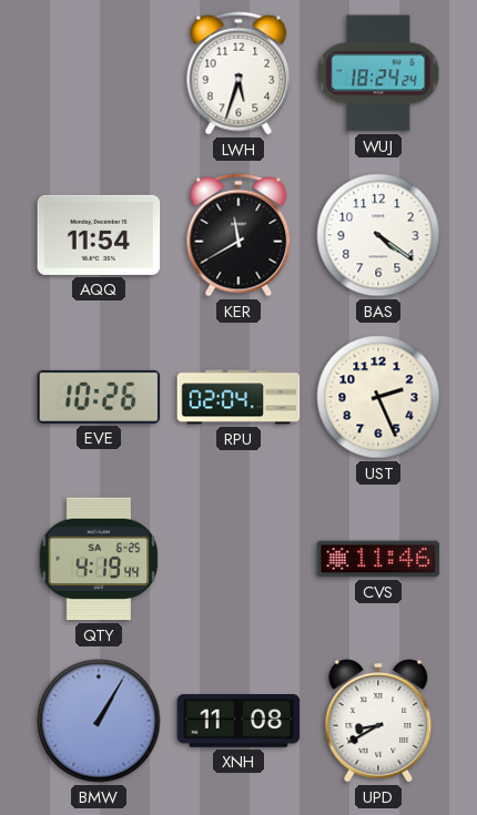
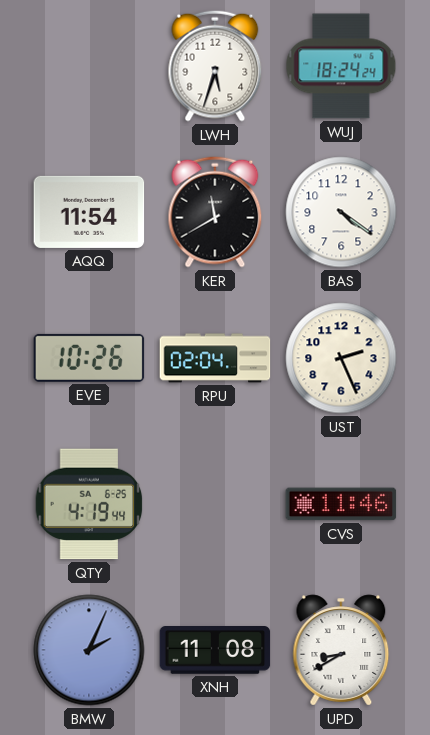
BMW: 1:05 -> 2:04
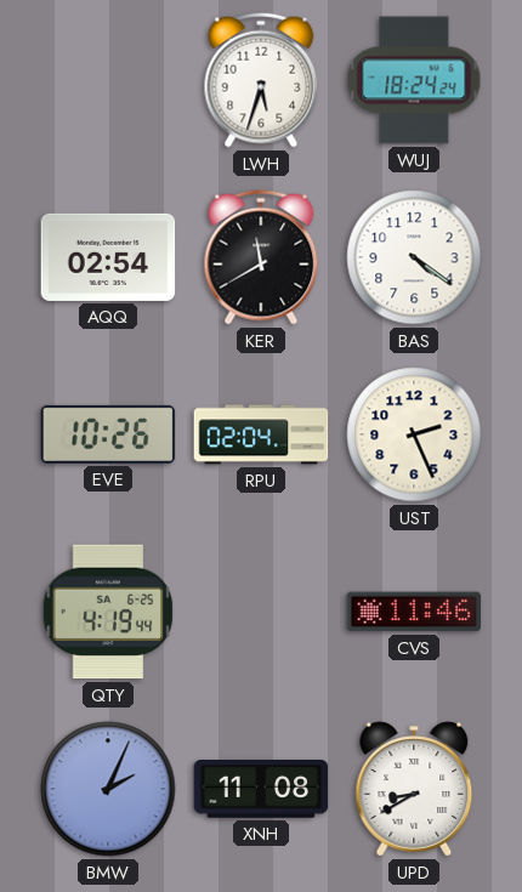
AQQ: 11:54 -> 02:54
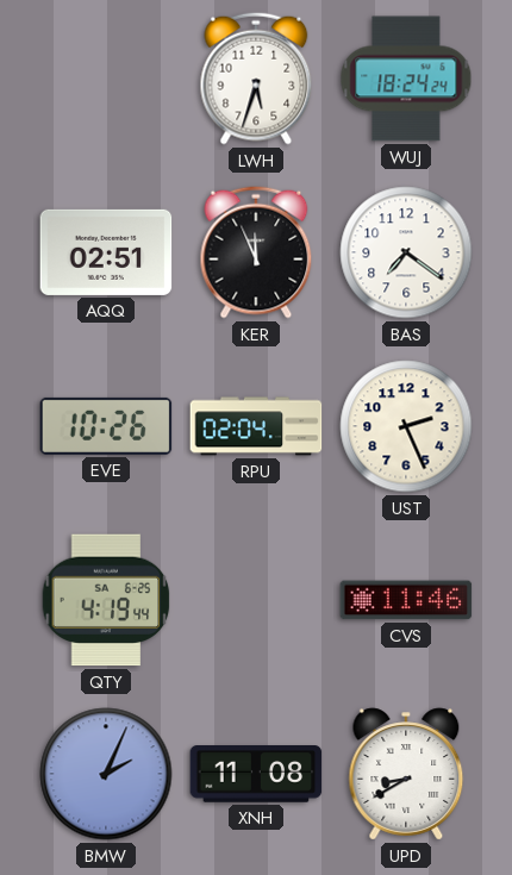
AQQ: 02:54 -> 02:51
KER: 11:40 -> 11:56
BAS: 4:21 -> 7:21
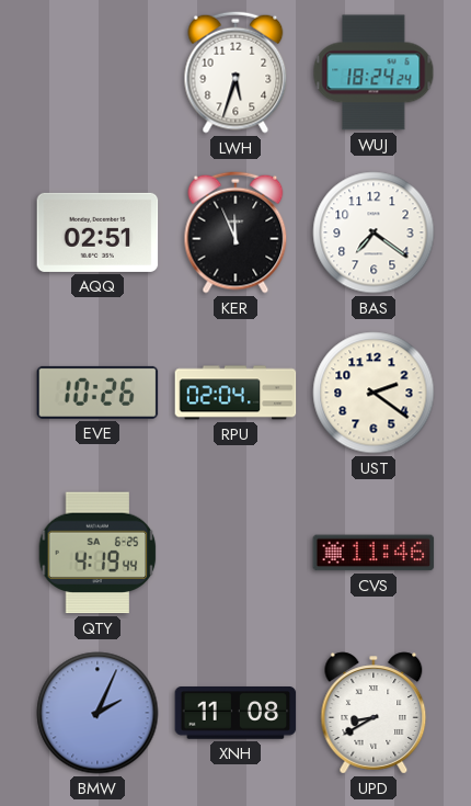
UST: 2:26 -> 2:21
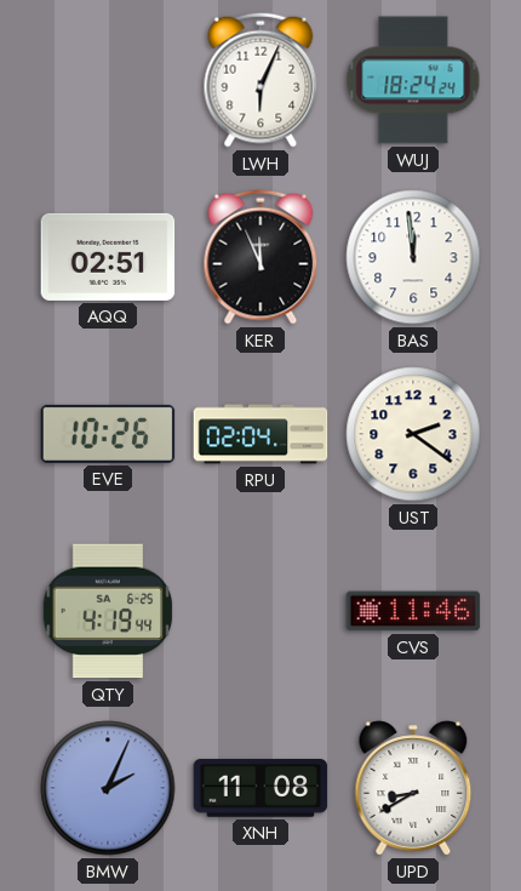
LWH: 5:33 -> 6:04
BAS: 7:21 -> 11:59
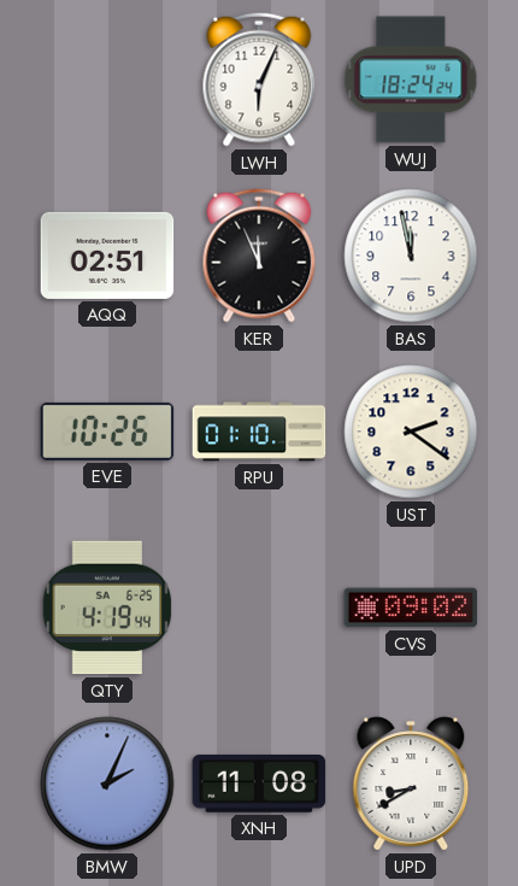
BAS: 11:59 -> 11:58
RPU: 02:04 -> 01:10
CVS: 11:46 -> 09:02
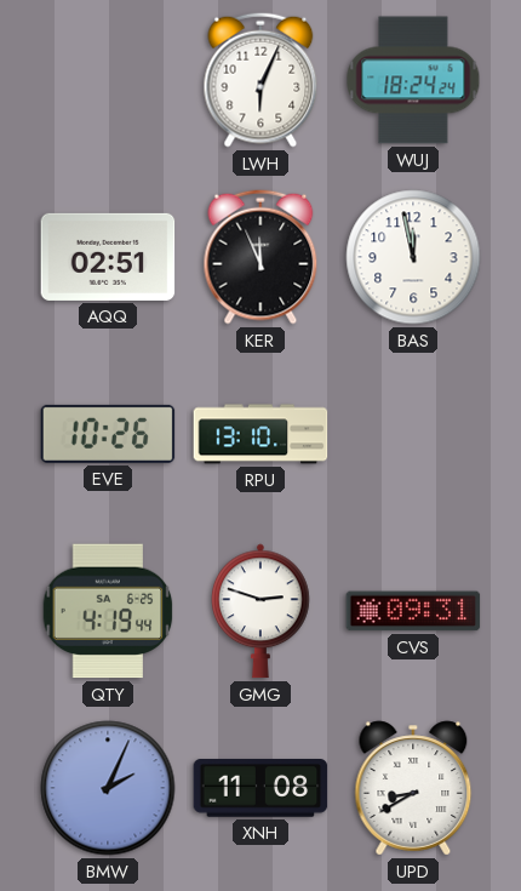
RPU: 01:10 -> 13:10
UST: 2:21 -> none
GMG: none -> 2:48
CVS: 09:02 -> 09:31
